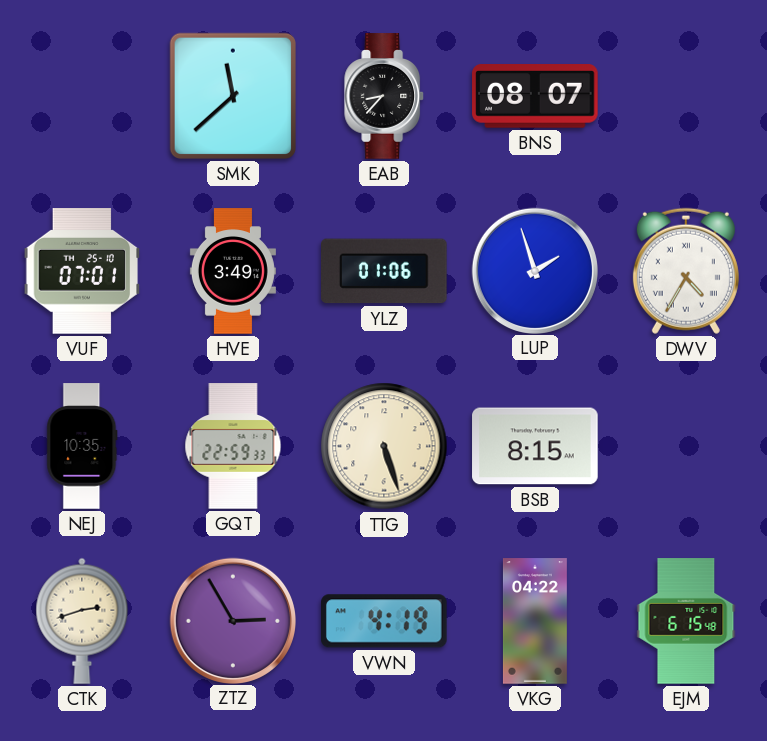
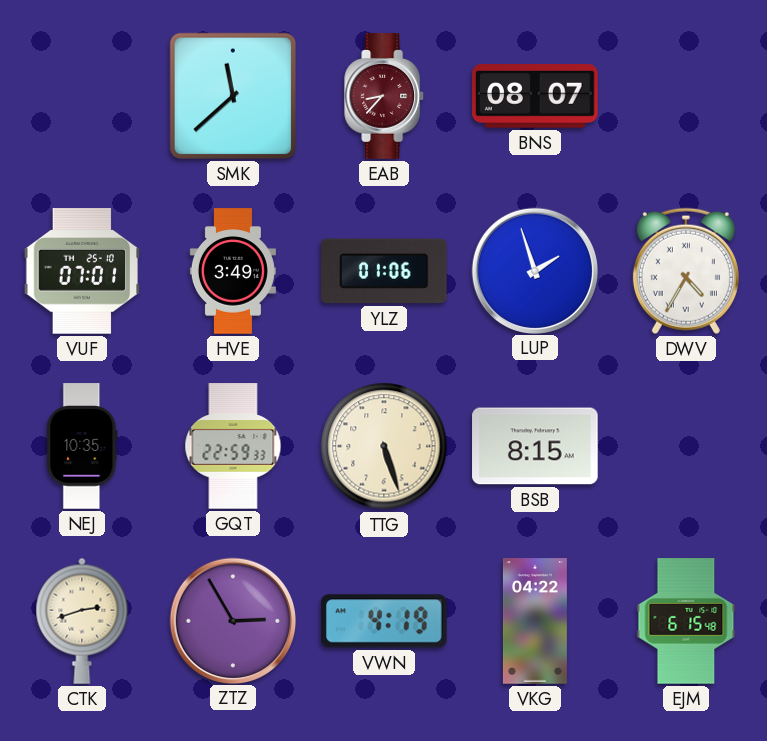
EAB dial: black -> burgundy
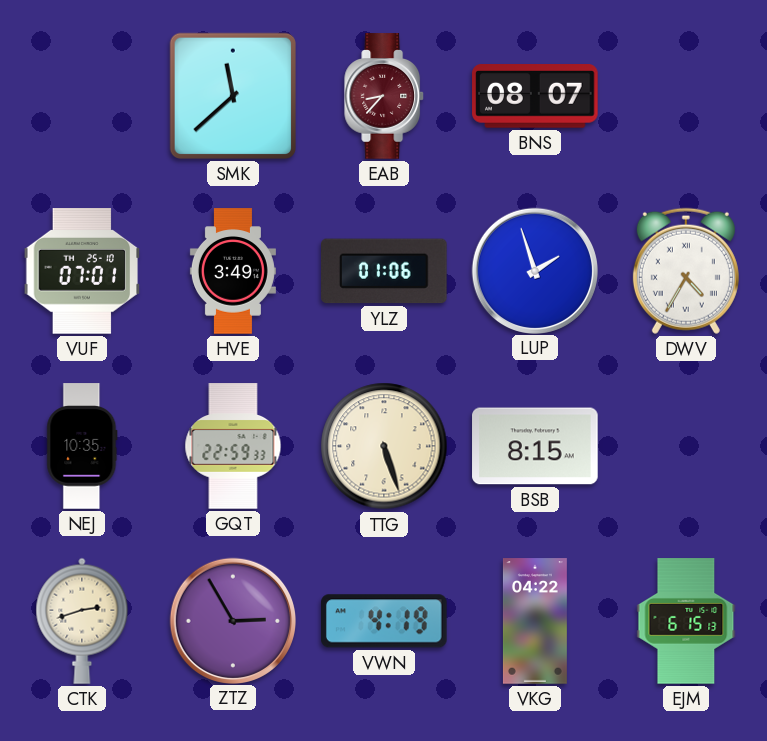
EJM: 6:15:48 -> 6:15:13
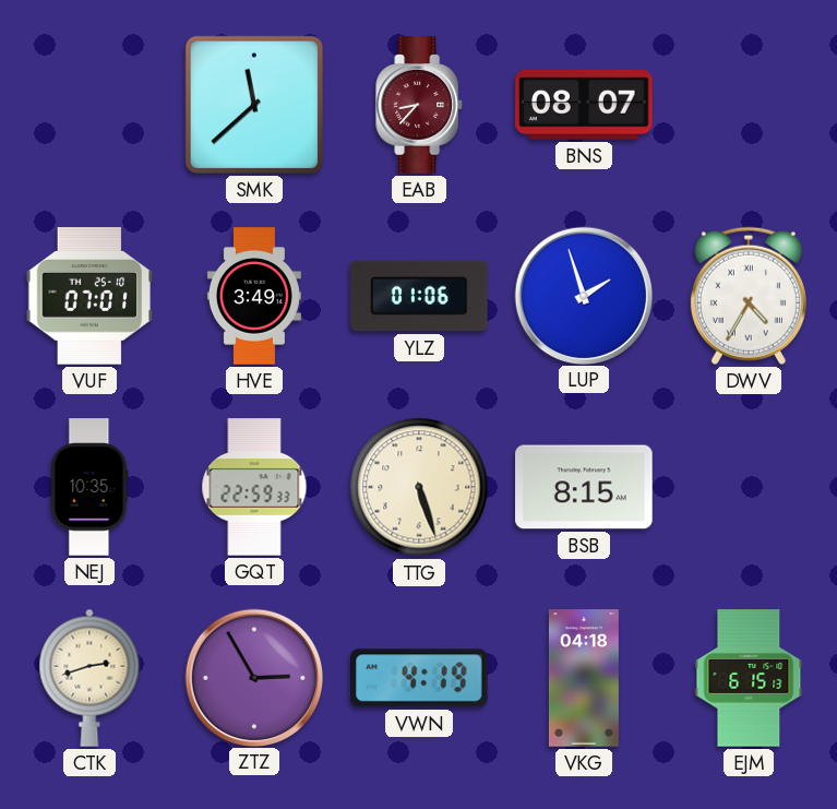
VKG: 04:22 -> 04:18
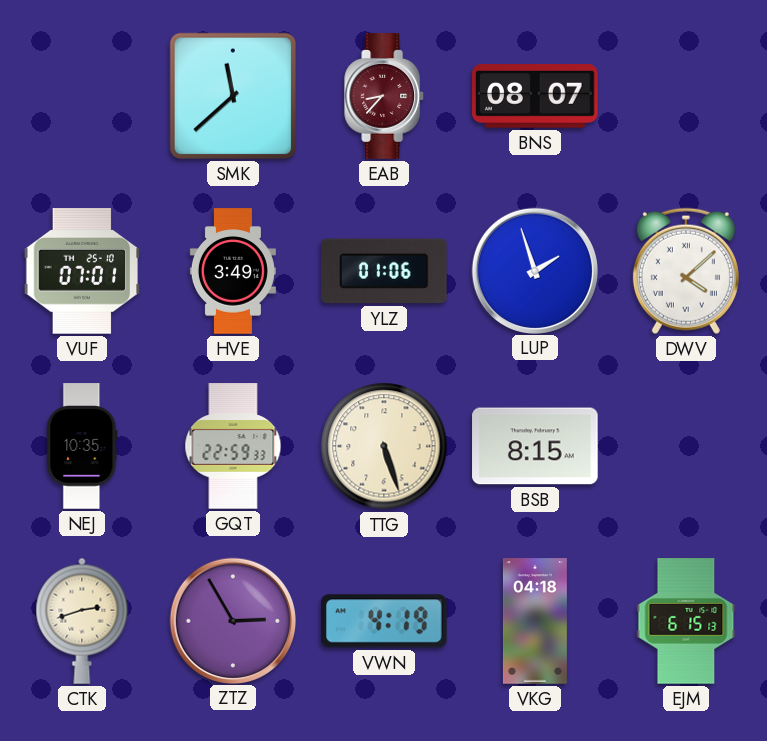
DWV: 4:35 -> 4:08
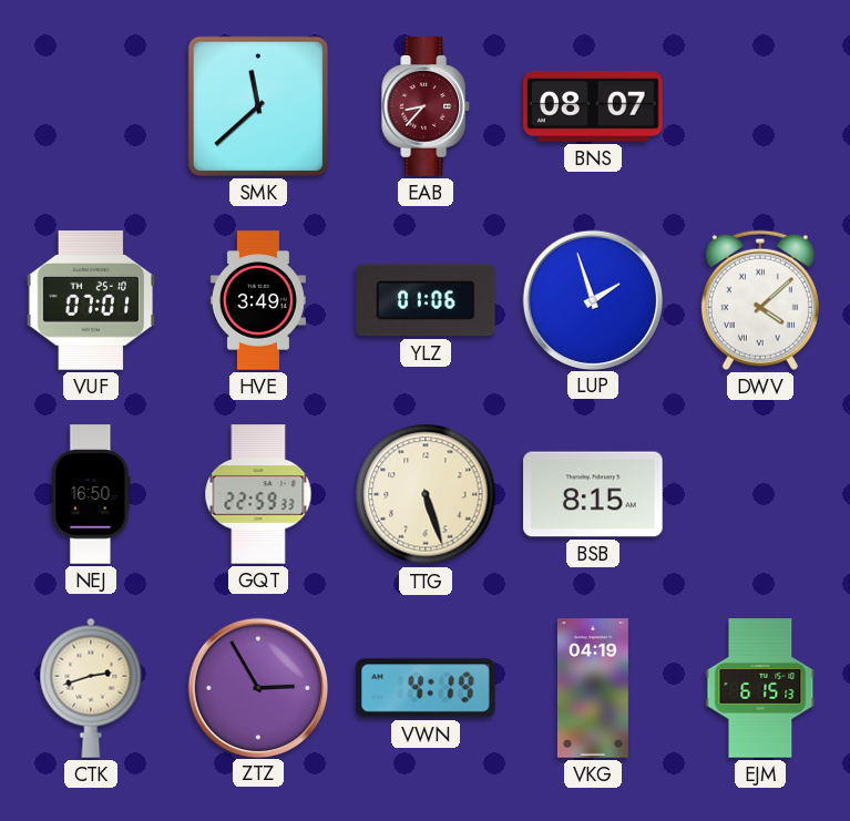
NEJ: 10:35 -> 16:50
VKG: 04:18 -> 04:19
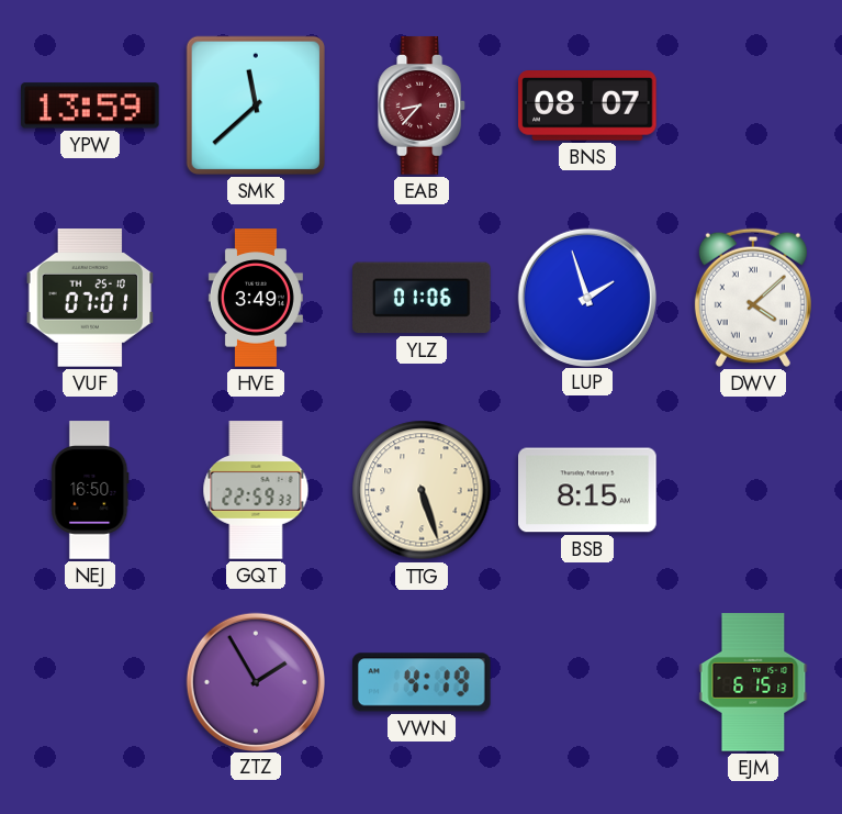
YPW: none -> 13:59
CTK: 2:42 -> none
ZTZ: 2:55 -> 1:55
VKG: 04:19 -> none
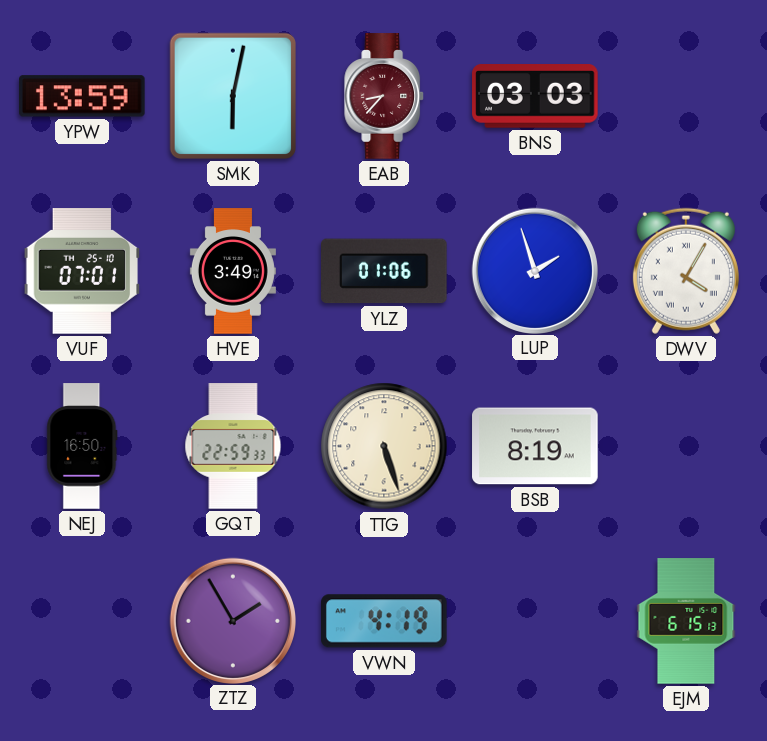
SMK: 11:38 -> 6:02
BNS: 08:07 -> 03:03
DWV: 4:08 -> 4:05
BSB: 8:15 -> 8:19
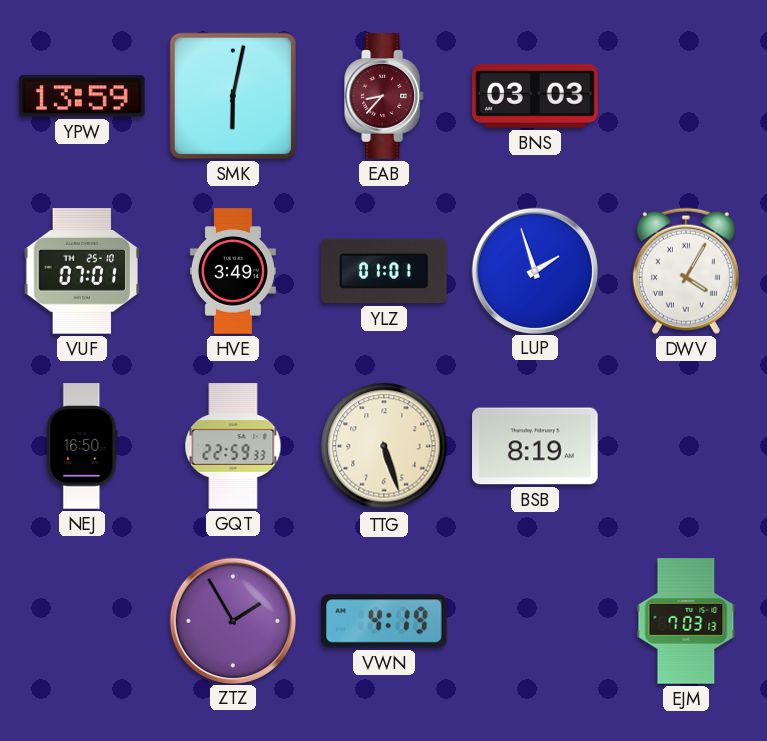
YLZ: 01:06 -> 01:01
EJM: 6:15 -> 7:03
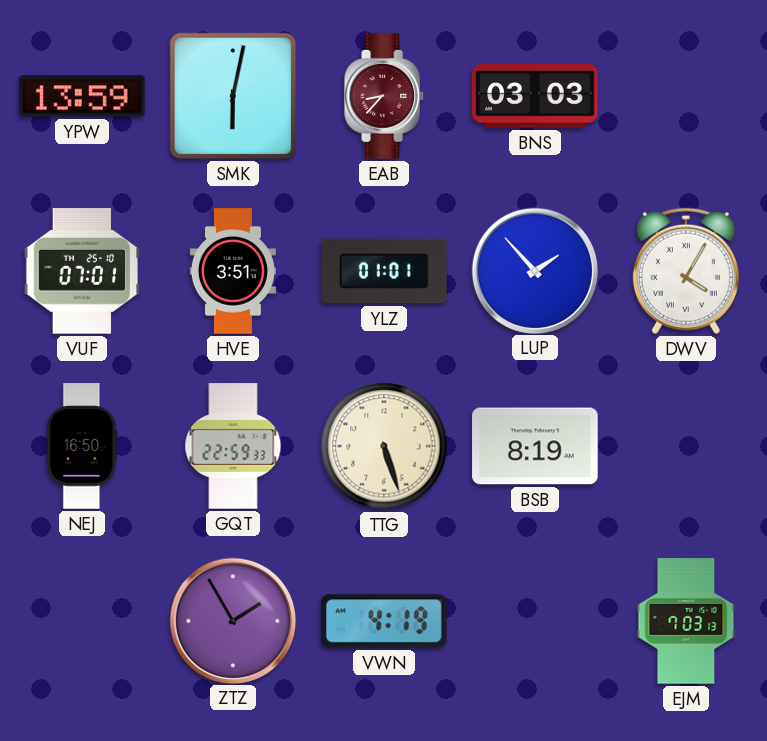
HVE: 3:49 -> 3:51
LUP: 1:57 -> 1:53
